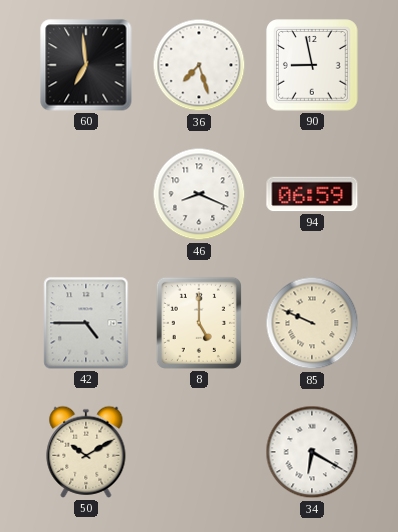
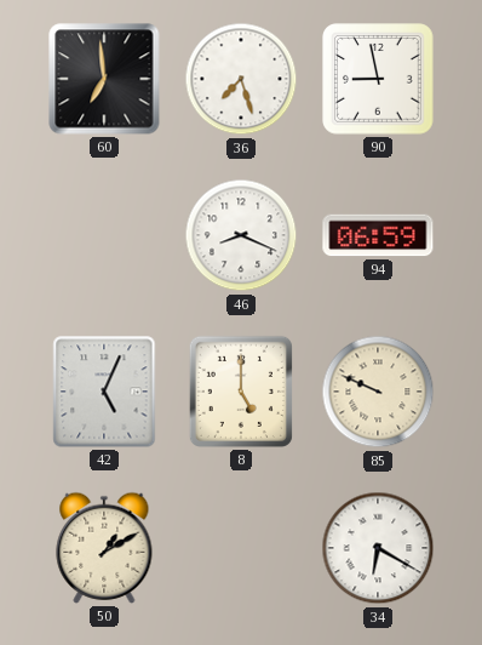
42: 4:45 -> 5:04
50: 10:10 -> 1:10
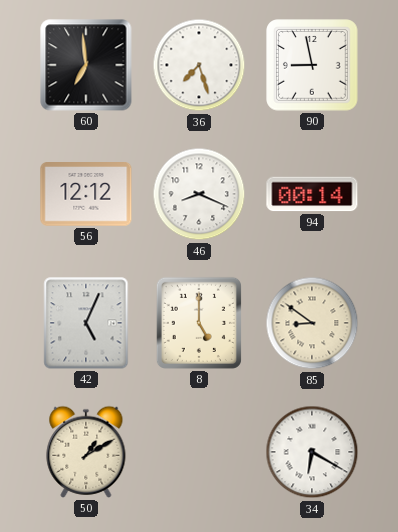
56: none -> 12:12
94: 06:59 -> 00:14
85: 9:49 -> 8:51
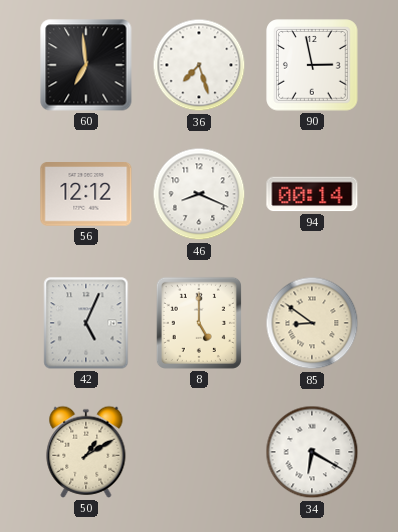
90: 8:58 -> 2:58
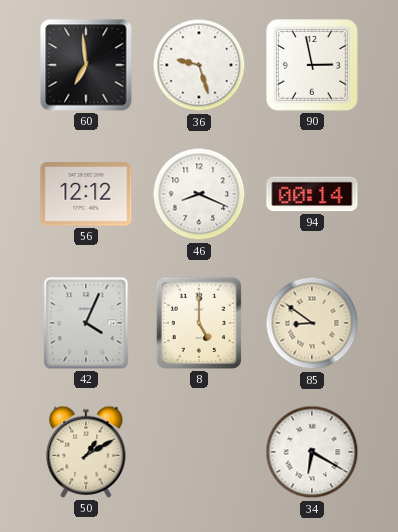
36: 7:27 -> 9:27
42: 5:04 -> 4:04
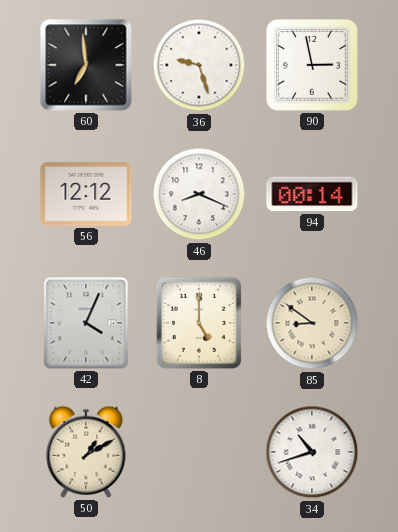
34: 6:20 -> 10:42
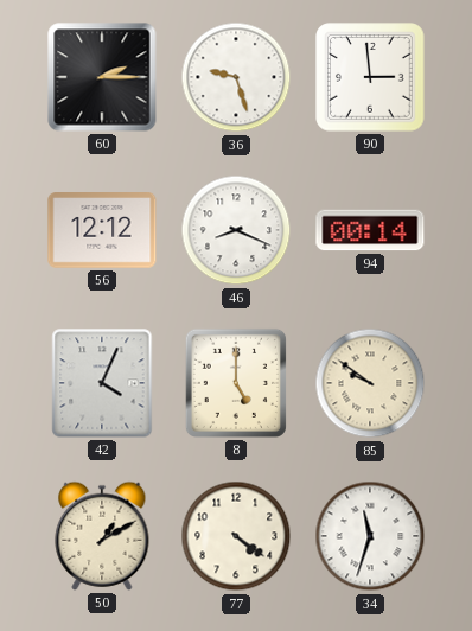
60: 6:59 -> 2:15
90: 2:58 -> 2:59
85: 8:51 -> 9:51
77: none -> 4:21
34: 10:42 -> 11:33
